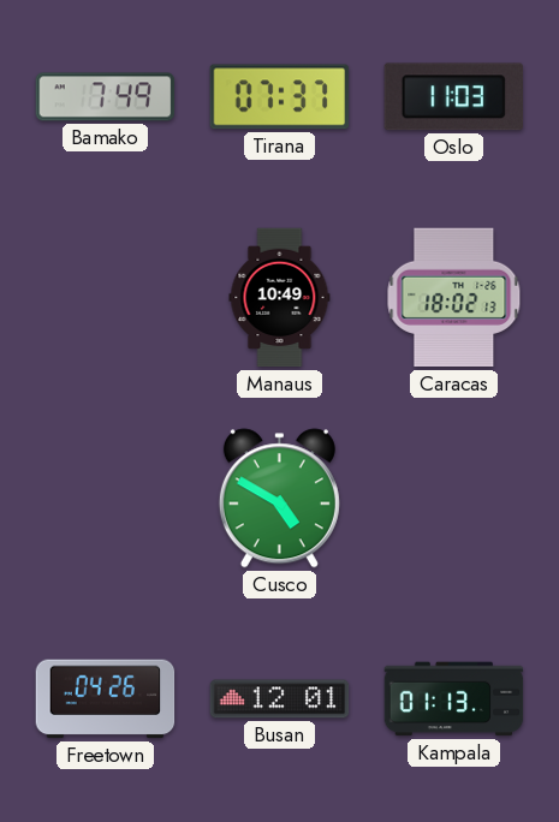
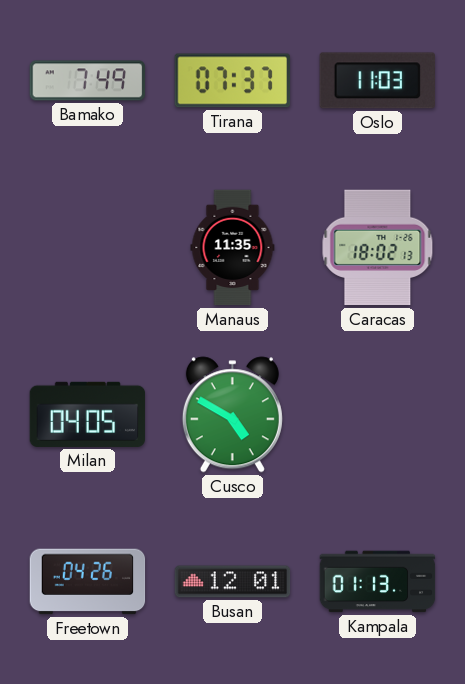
Manaus: 10:49 -> 11:35
Milan: none -> 04:05
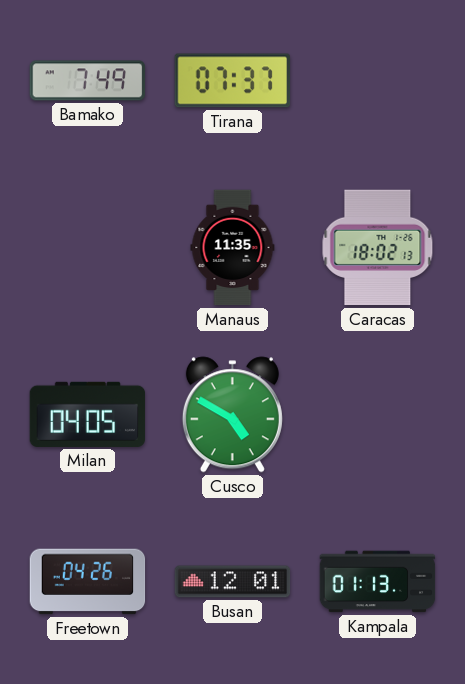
Oslo: 11:03 -> none
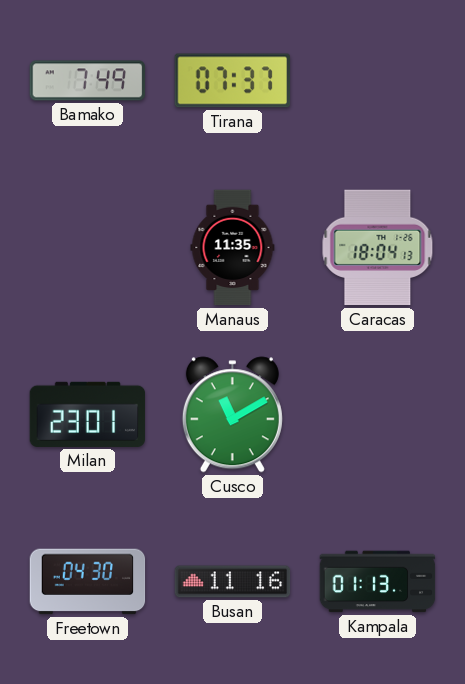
Caracas: 18:02 -> 18:04
Milan: 04:05 -> 23:01
Cusco: 4:50 -> 11:10
Freetown: 04:26 -> 04:30
Busan: 12:01 -> 11:16
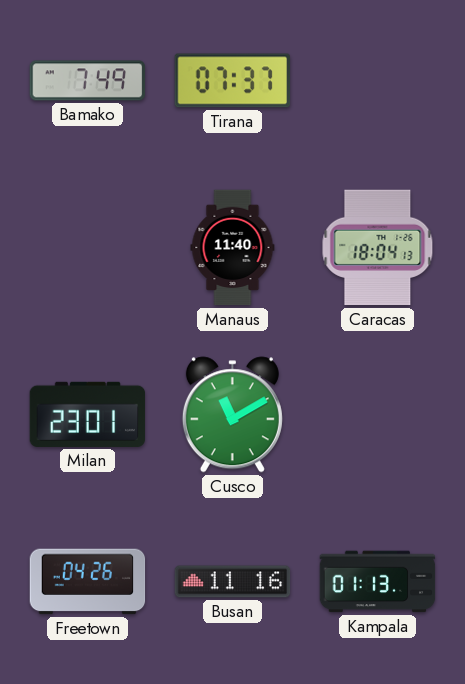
Manaus: 11:35 -> 11:40
Freetown: 04:30 -> 04:26
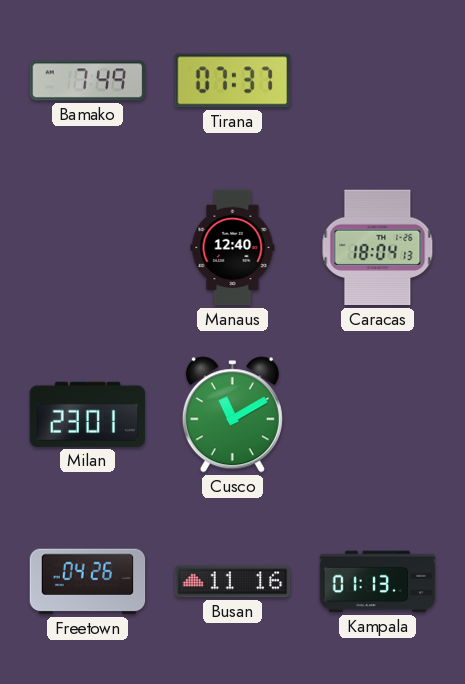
Manaus: 11:40 -> 12:40
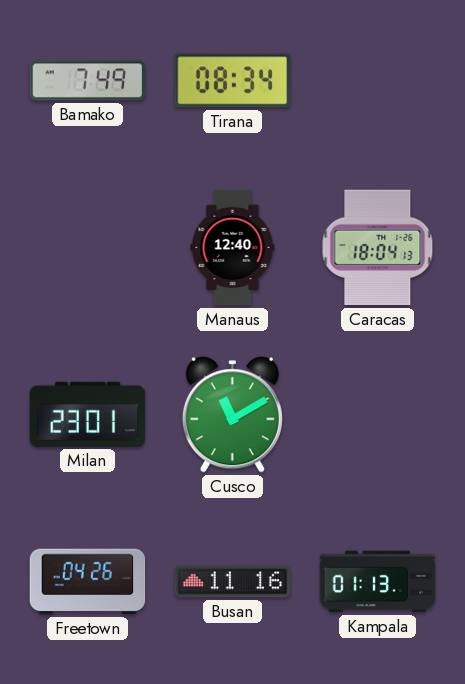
Tirana: 07:37 -> 08:34
